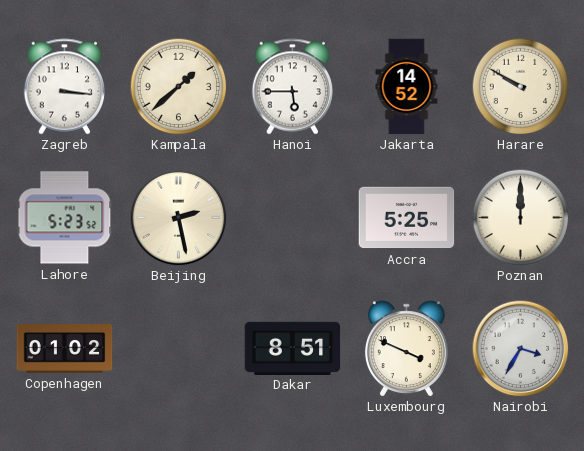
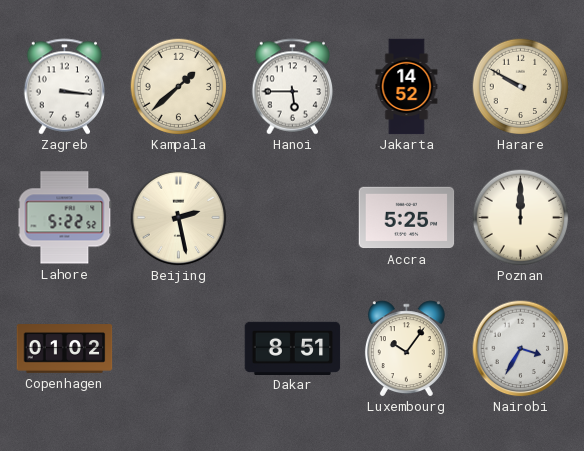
Lahore: 5:23 -> 5:22
Luxembourg: 3:49 -> 10:06
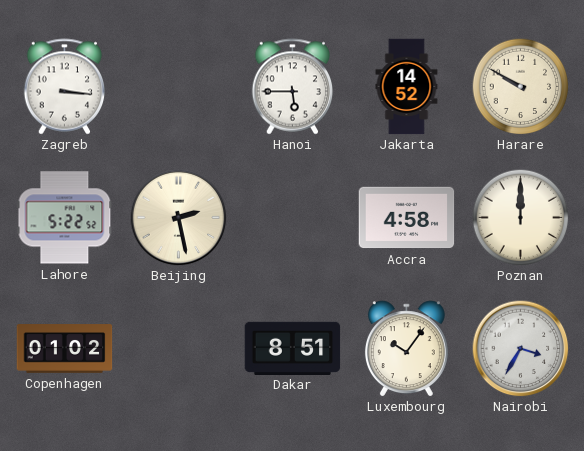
Kampala: 1:38 -> none
Accra: 5:25 -> 4:58
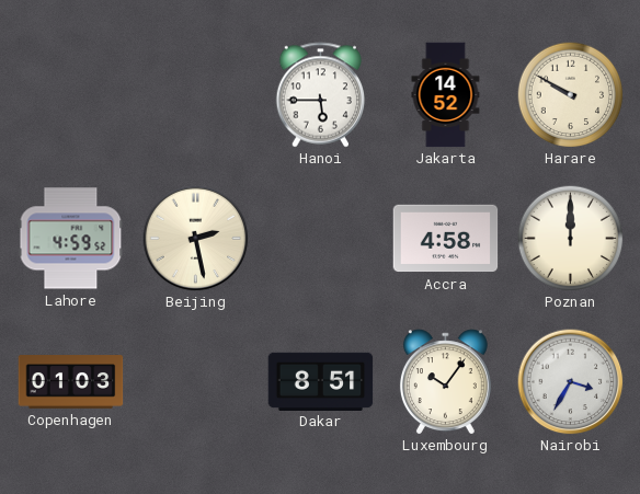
Zagreb: 3:16 -> none
Lahore: 5:22 -> 4:59
Copenhagen: 01:02 -> 01:03
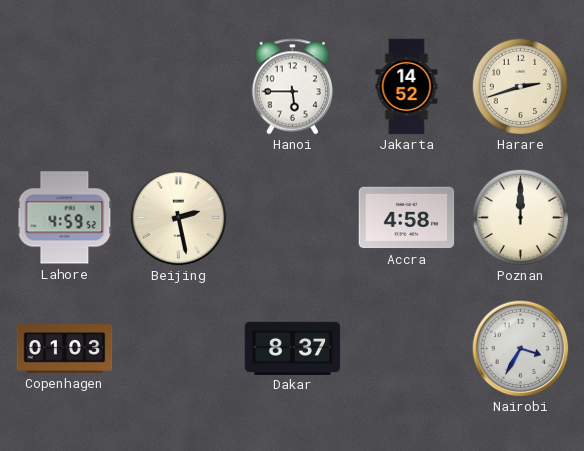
Harare: 9:50 -> 2:42
Dakar: 8:51 -> 8:37
Luxembourg: 10:06 -> none
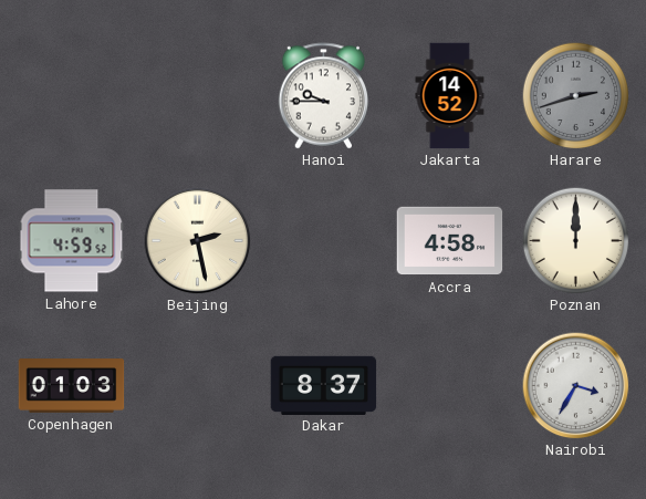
Hanoi: 5:45 -> 9:45
Harare dial: cream -> grey
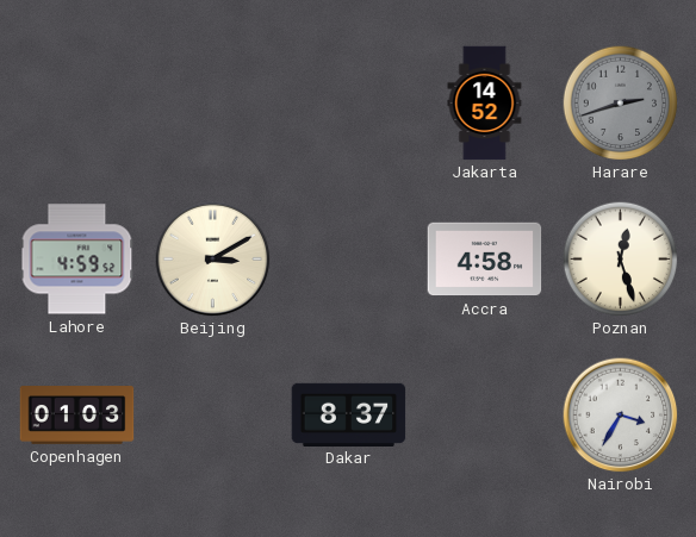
Hanoi: 9:45 -> none
Beijing: 2:28 -> 3:10
Poznan: 12:00 -> 12:27
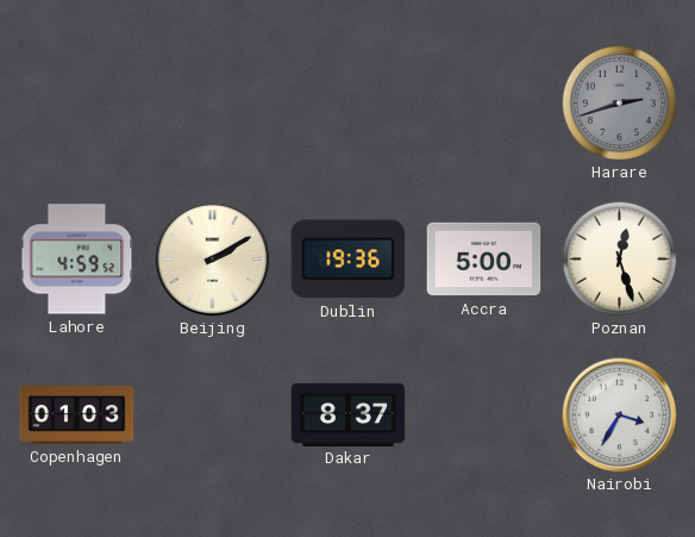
Jakarta: 14:52 -> none
Beijing: 3:10 -> 2:10
Dublin: none -> 19:36
Accra: 4:58 -> 5:00
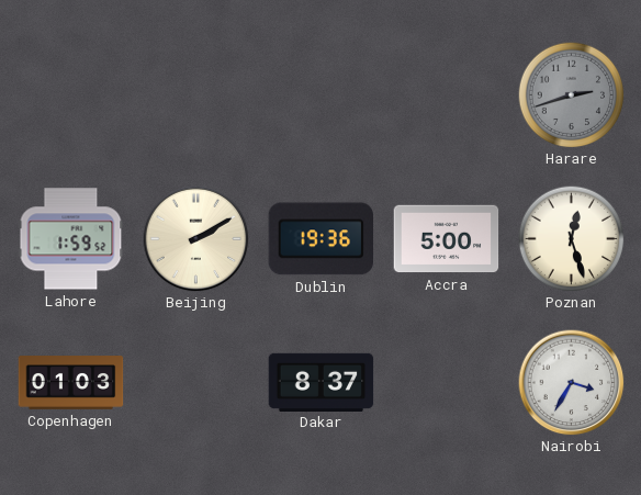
Lahore: 4:59 -> 1:59
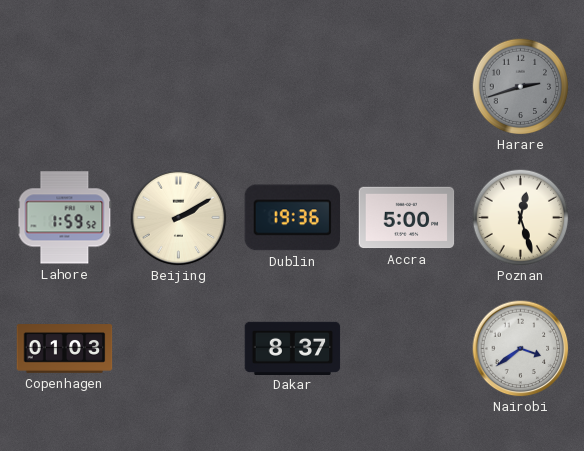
Nairobi: 3:35 -> 3:39
